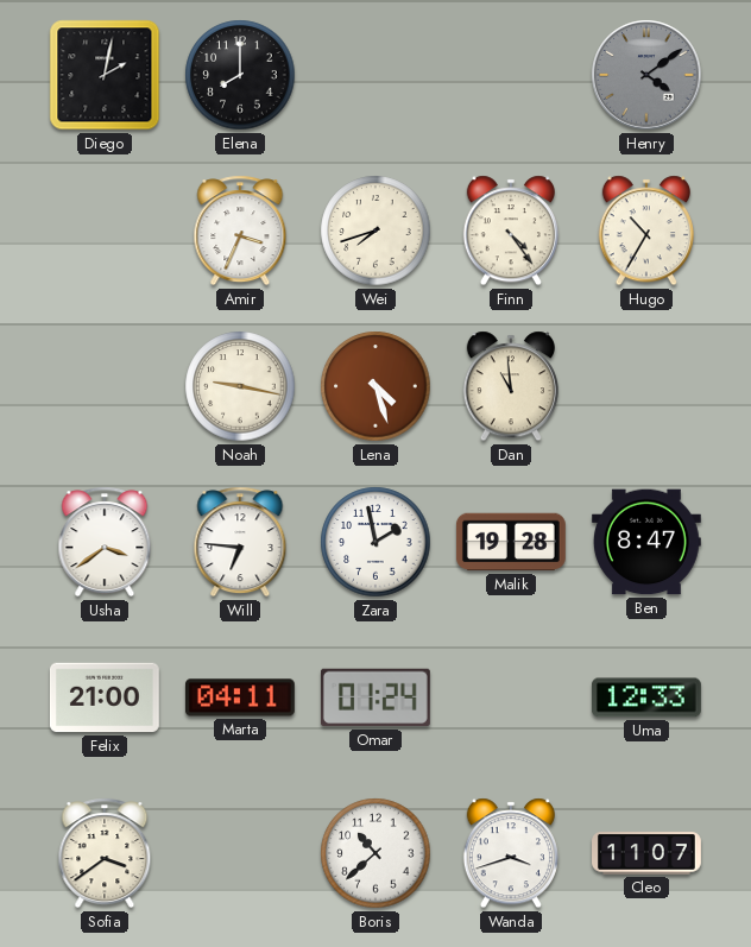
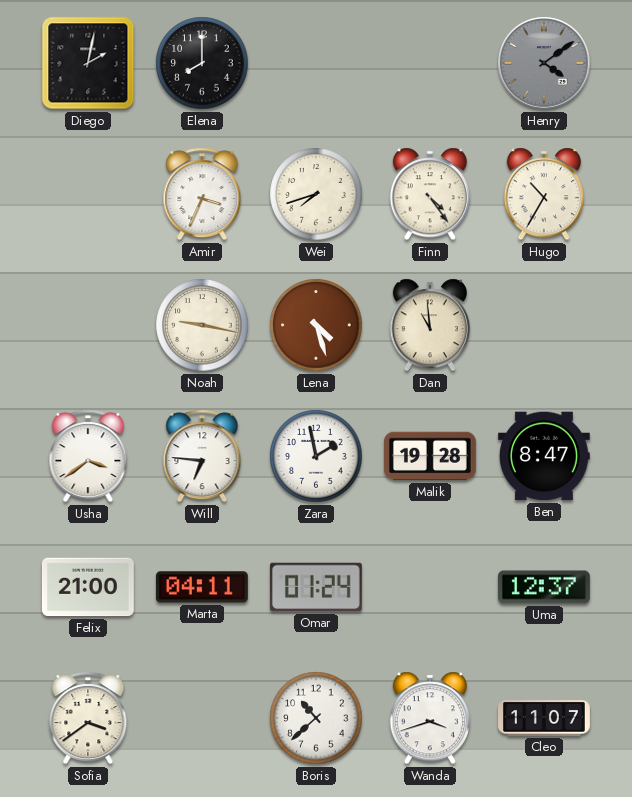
Uma: 12:33 -> 12:37
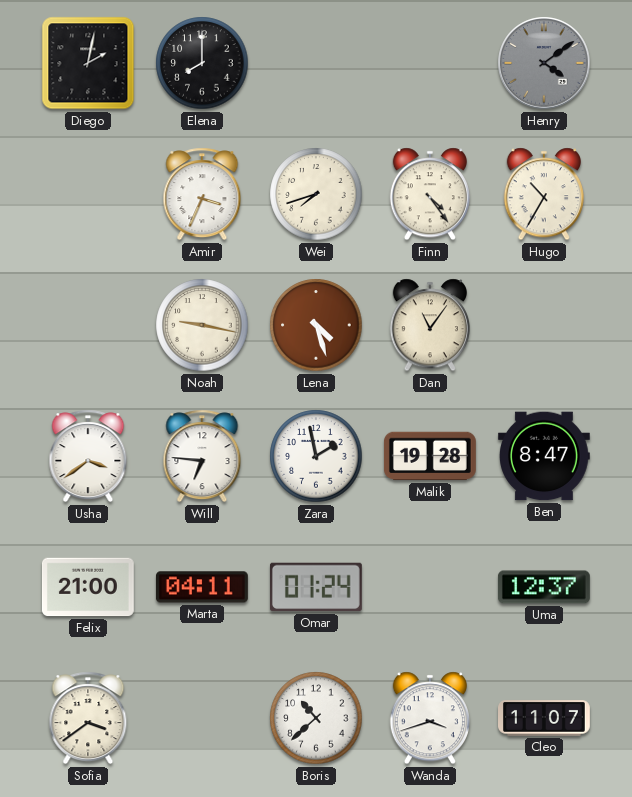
Dan: 10:59 -> 11:06
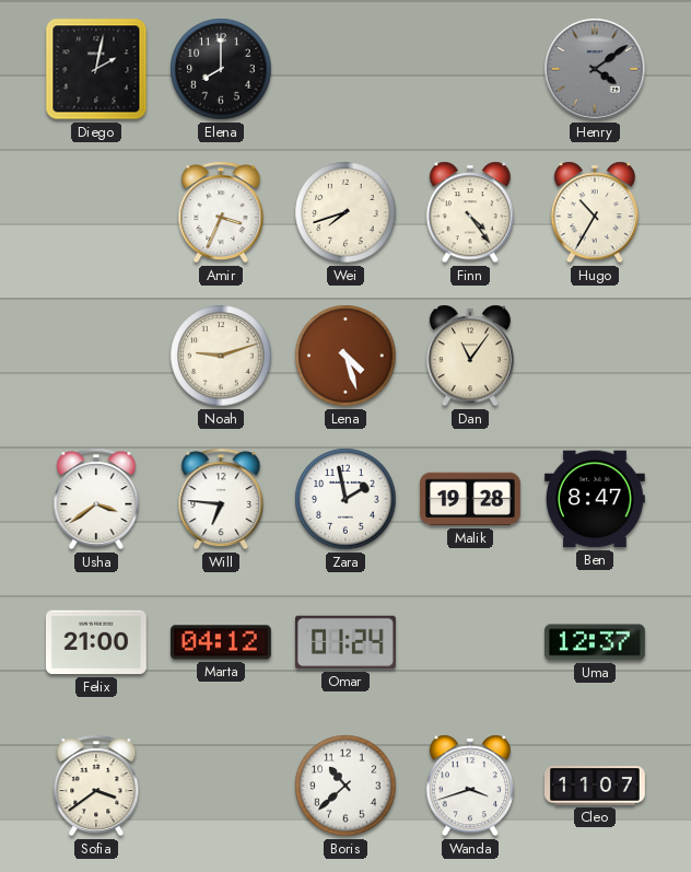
Noah: 9:17 -> 9:12
Marta: 04:11 -> 04:12
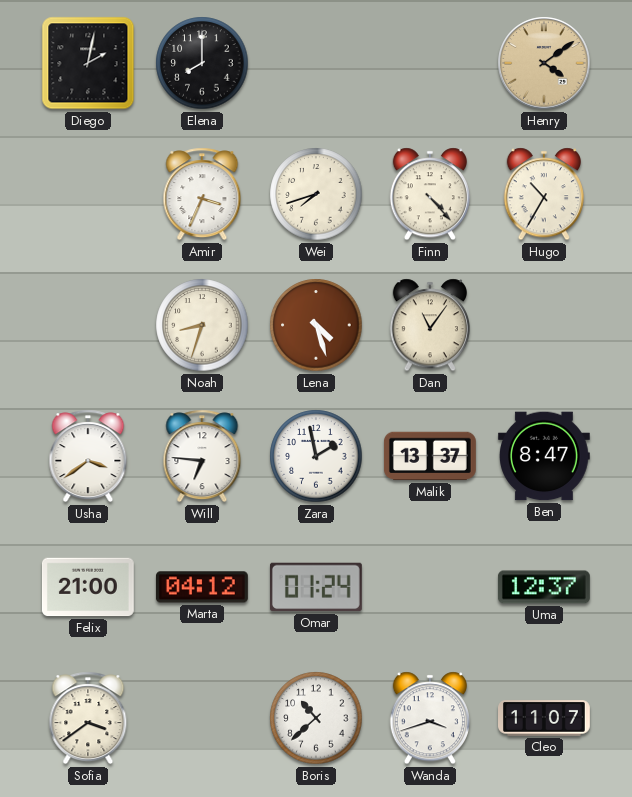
Henry dial: grey -> champagne
Finn: 4:24 -> 4:23
Noah: 9:12 -> 8:33
Malik: 19:28 -> 13:37
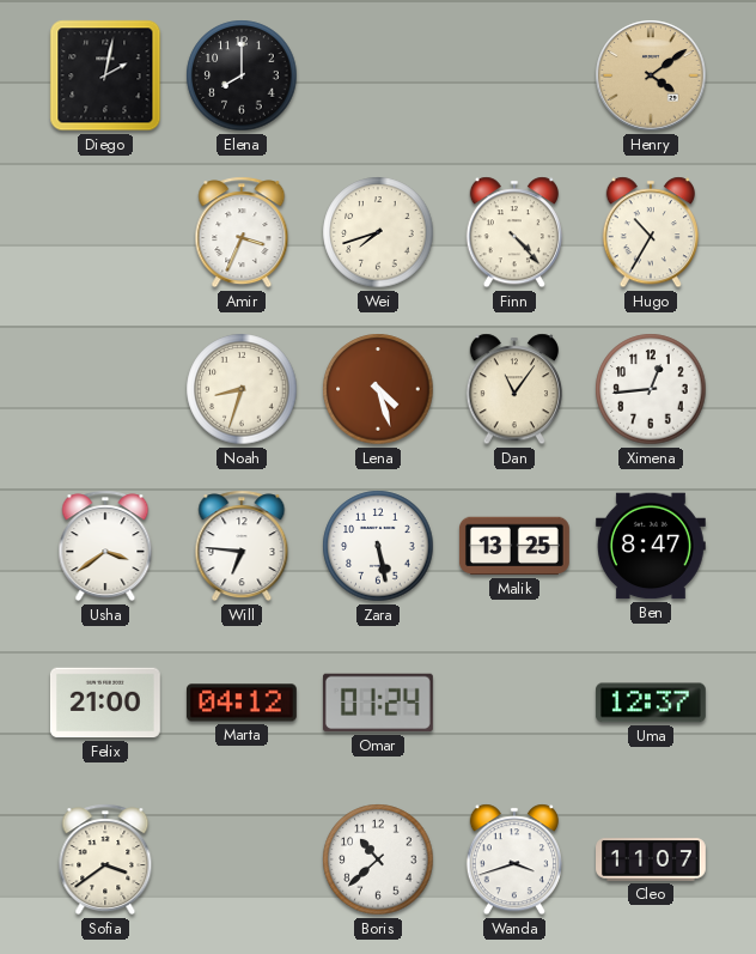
Ximena: none -> 12:44
Zara: 1:58 -> 5:28
Malik: 13:37 -> 13:25
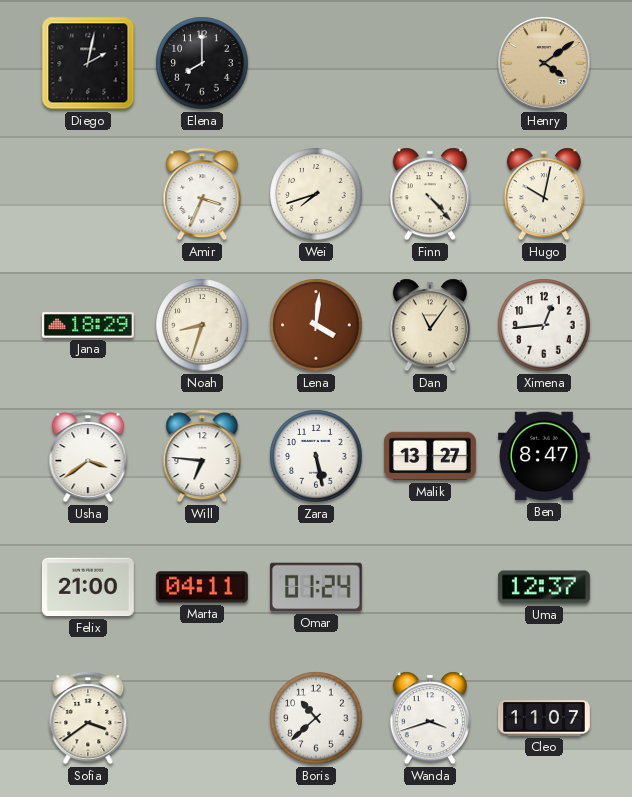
Hugo: 10:35 -> 10:02
Jana: none -> 18:29
Lena: 4:27 -> 4:01
Malik: 13:25 -> 13:27
Marta: 04:12 -> 04:11
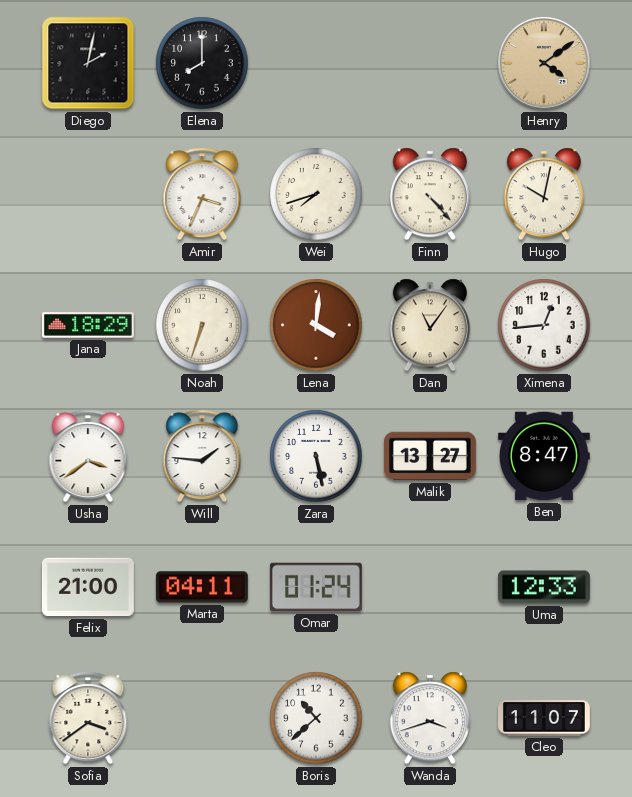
Noah: 8:33 -> 6:33
Will: 6:46 -> 1:46
Uma: 12:37 -> 12:33
